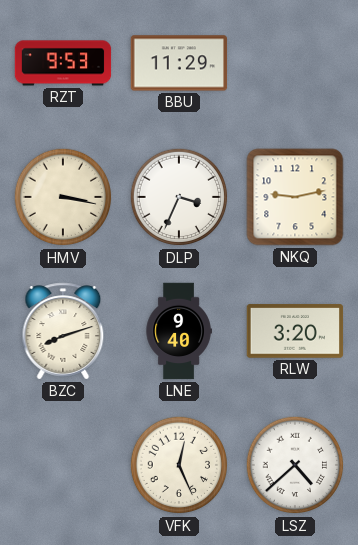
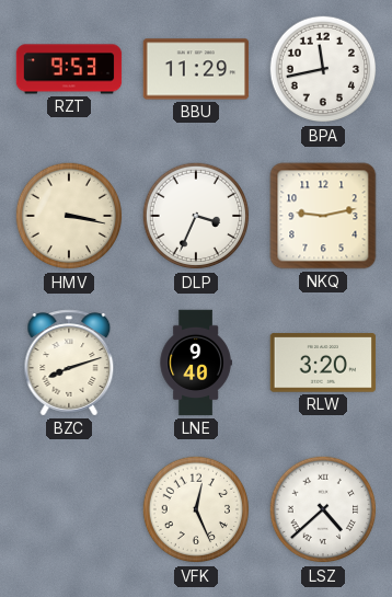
BPA: none -> 11:43
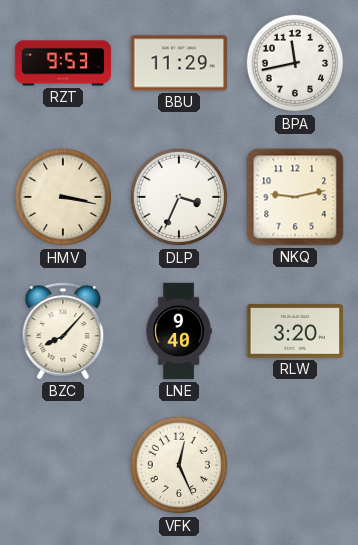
BZC: 8:12 -> 8:07
LSZ: 4:38 -> none
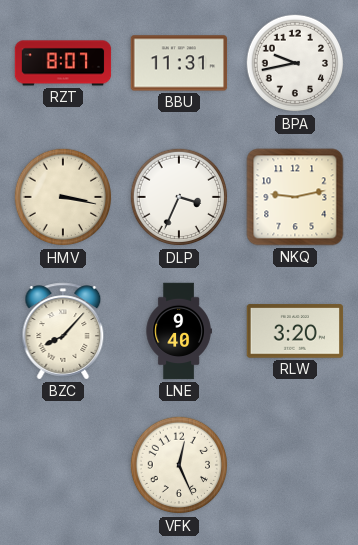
RZT: 9:53 -> 8:07
BBU: 11:29 -> 11:31
BPA: 11:43 -> 9:43
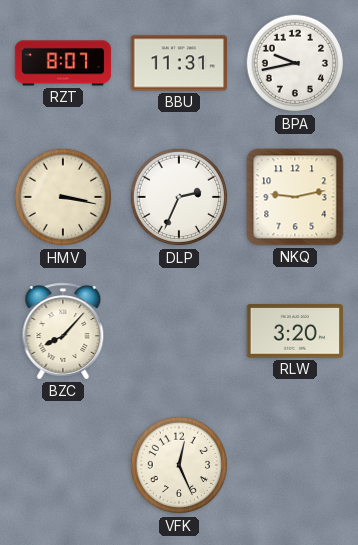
DLP: 3:34 -> 2:34
LNE: 9:40 -> none
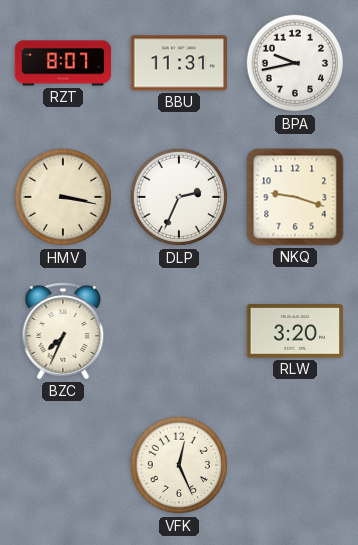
NKQ: 9:13 -> 9:18
BZC: 8:07 -> 7:34
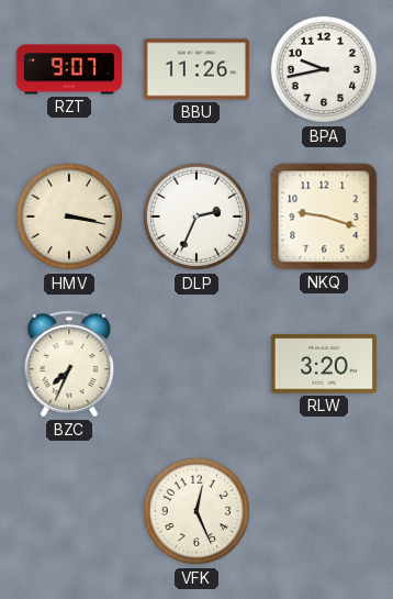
RZT: 8:07 -> 9:07
BBU: 11:31 -> 11:26
